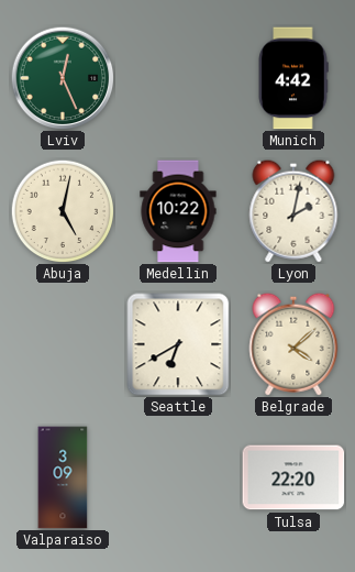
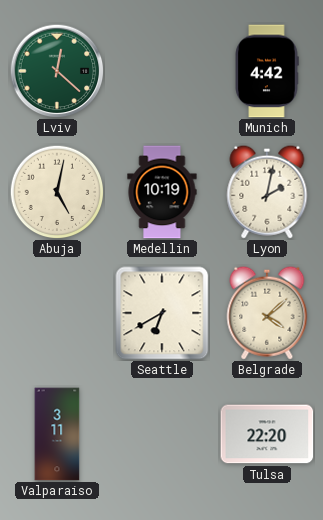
Lviv: 12:26 -> 12:22
Medellin: 10:22 -> 10:19
Valparaiso: 3:09 -> 3:11
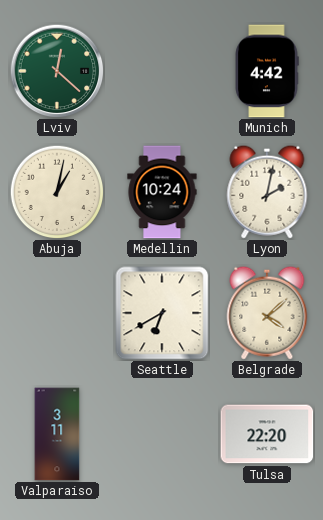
Abuja: 5:02 -> 1:02
Medellin: 10:19 -> 10:24
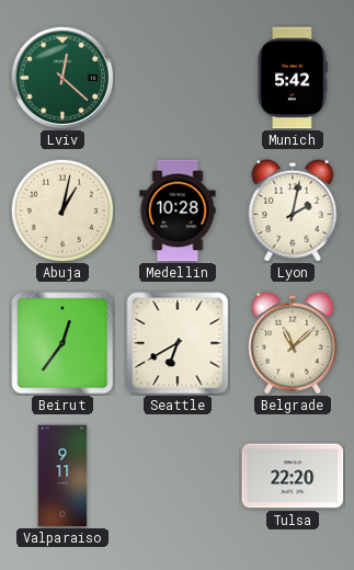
Munich: 4:42 -> 5:42
Medellin: 10:24 -> 10:28
Beirut: none -> 12:36
Belgrade: 4:08 -> 11:08
Valparaiso: 3:11 -> 9:11
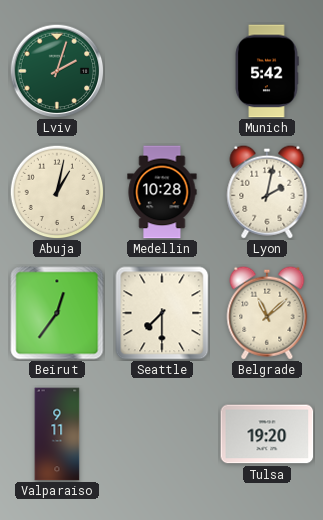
Lviv: 12:22 -> 2:03
Seattle: 6:40 -> 7:30
Tulsa: 22:20 -> 19:20
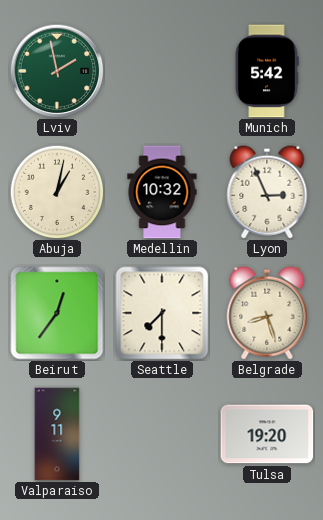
Lviv: 2:03 -> 1:58
Medellin: 10:28 -> 10:32
Lyon: 2:02 -> 2:56
Belgrade: 11:08 -> 8:27
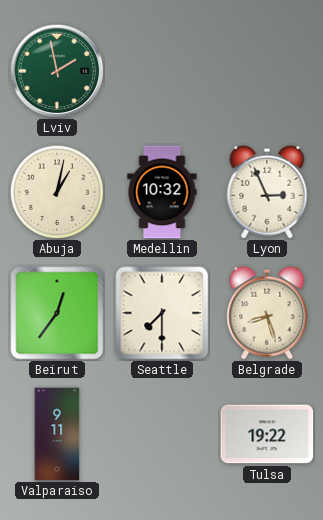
Munich: 5:42 -> none
Tulsa: 19:20 -> 19:22
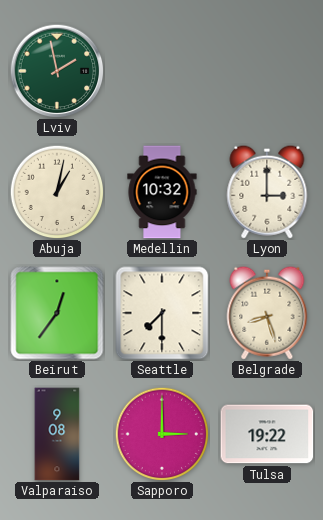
Lyon: 2:56 -> 3:00
Valparaiso: 9:11 -> 9:08
Sapporo: none -> 3:00
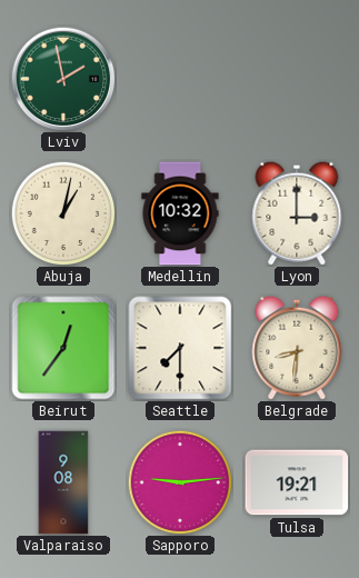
Belgrade: 8:27 -> 8:31
Sapporo: 3:00 -> 9:14
Tulsa: 19:22 -> 19:21
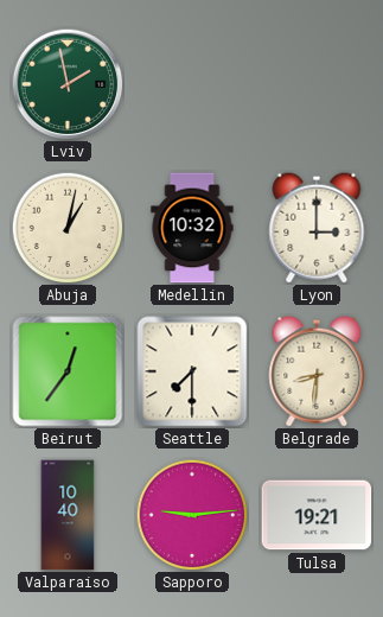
Valparaiso: 9:08 -> 10:40
